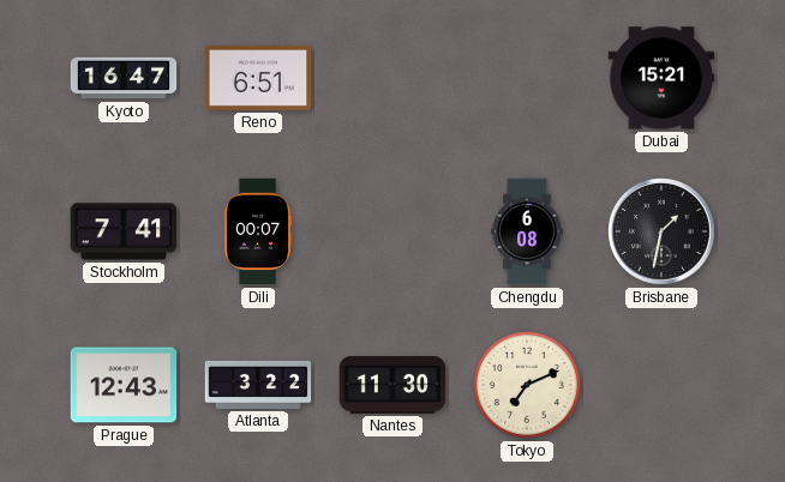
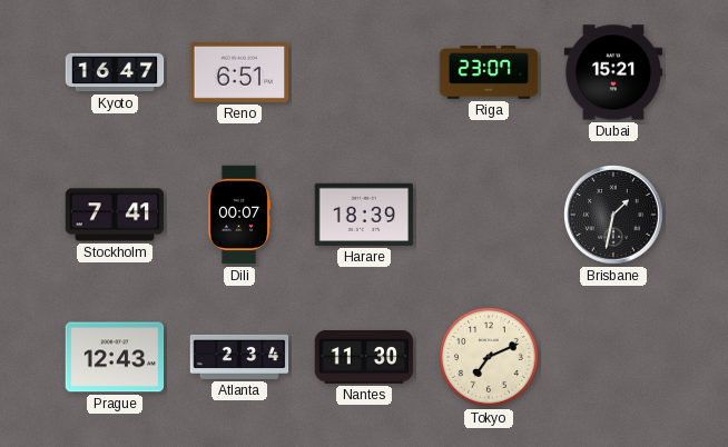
Riga: none -> 23:07
Harare: none -> 18:39
Chengdu: 6:08 -> none
Atlanta: 3:22 -> 2:34
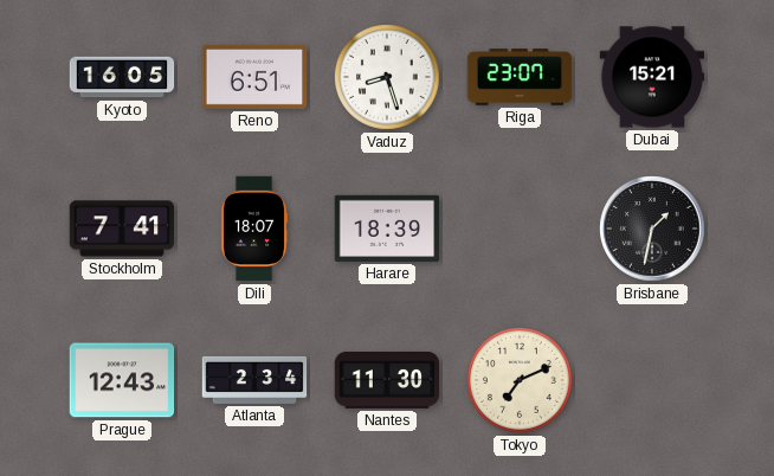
Kyoto: 16:47 -> 16:05
Vaduz: none -> 8:27
Dili: 00:07 -> 18:07
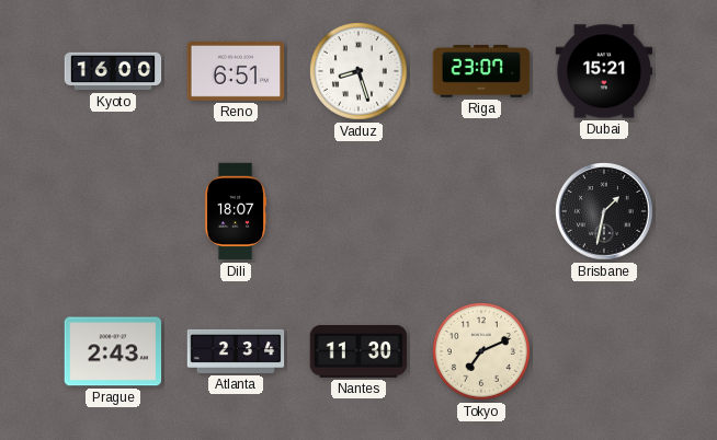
Kyoto: 16:05 -> 16:00
Stockholm: 7:41 -> none
Harare: 18:39 -> none
Prague: 12:43 -> 2:43
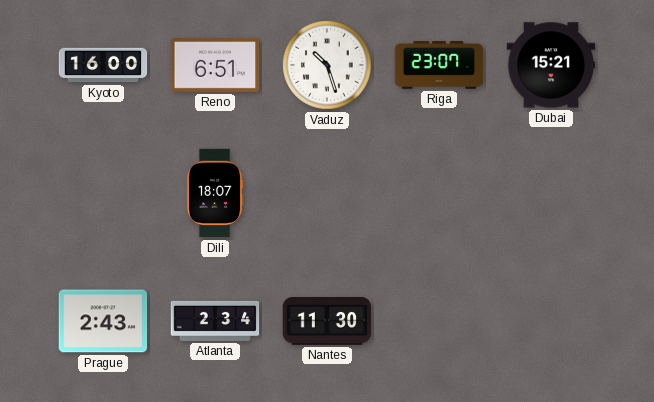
Vaduz: 8:27 -> 10:27
Brisbane: 1:32 -> none
Tokyo: 7:11 -> none
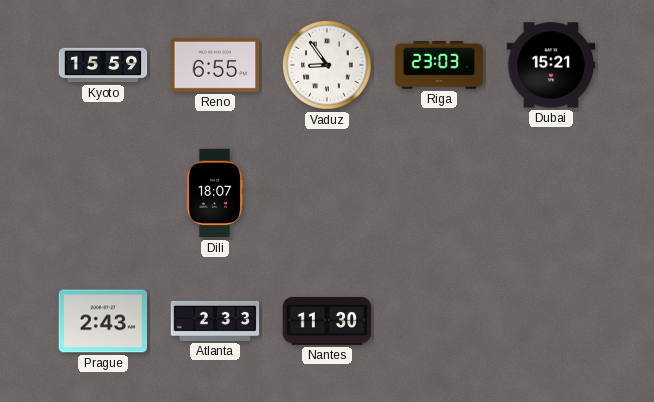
Kyoto: 16:00 -> 15:59
Reno: 6:51 -> 6:55
Vaduz: 10:27 -> 8:54
Riga: 23:07 -> 23:03
Atlanta: 2:34 -> 2:33
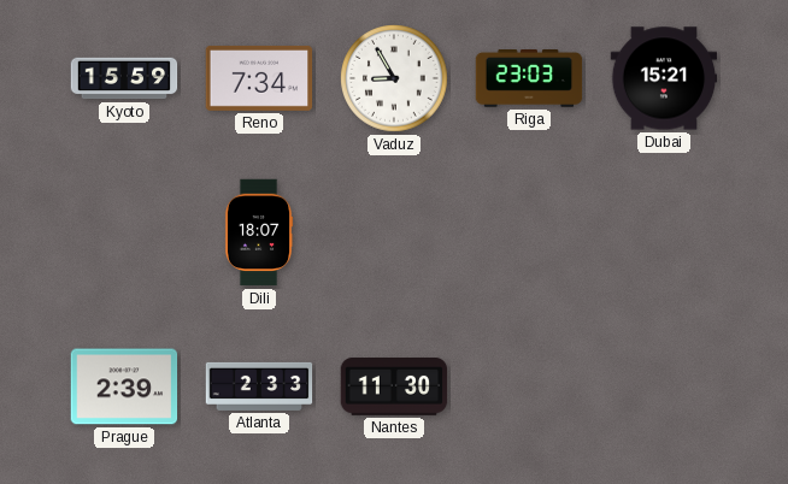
Reno: 6:55 -> 7:34
Vaduz: 8:54 -> 8:55
Prague: 2:43 -> 2:39
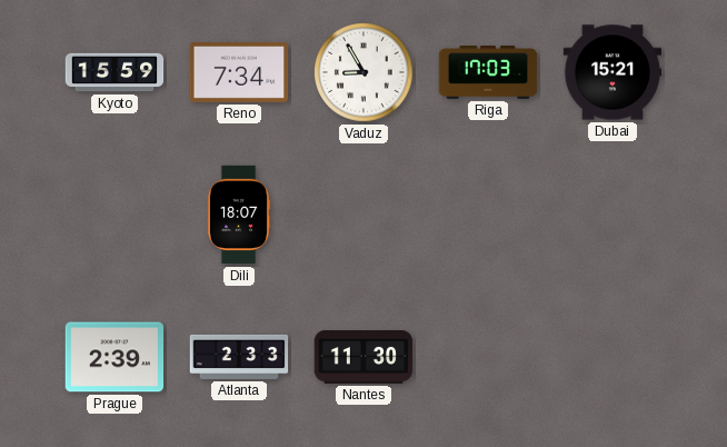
Riga: 23:03 -> 17:03
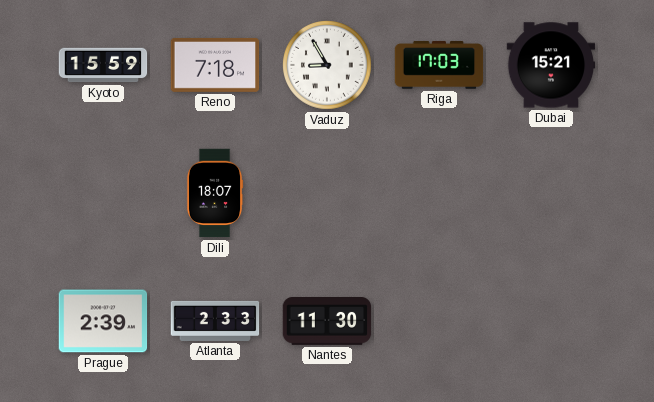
Reno: 7:34 -> 7:18
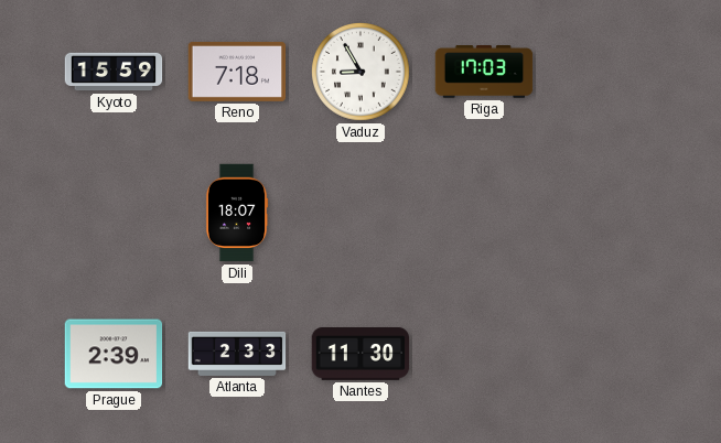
Dubai: 15:21 -> none
